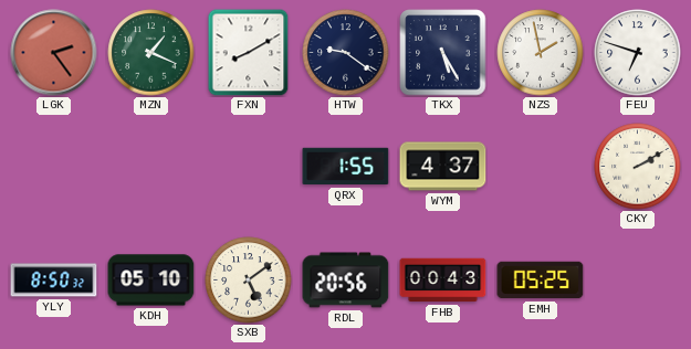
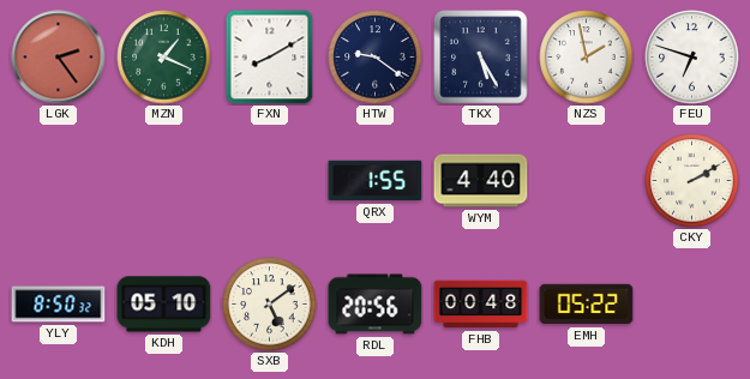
WYM: 4:37 -> 4:40
FHB: 00:43 -> 00:48
EMH: 05:25 -> 05:22
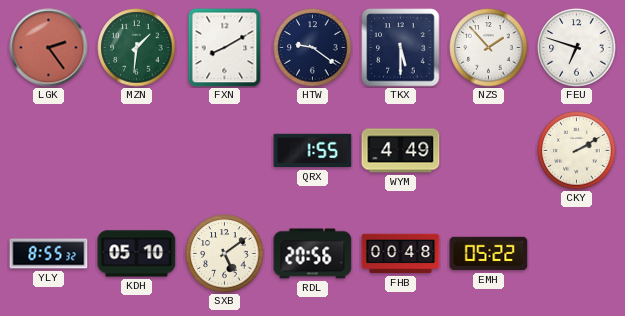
MZN: 1:19 -> 1:31
TKX: 5:25 -> 5:30
NZS: 1:58 -> 1:53
WYM: 4:40 -> 4:49
YLY: 8:50 -> 8:55
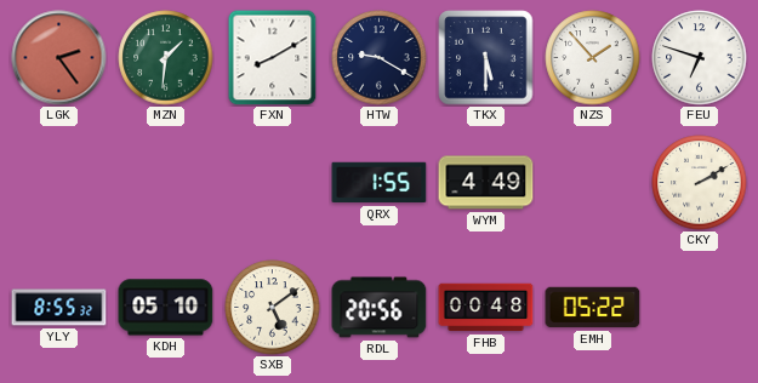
HTW: 9:21 -> 9:20
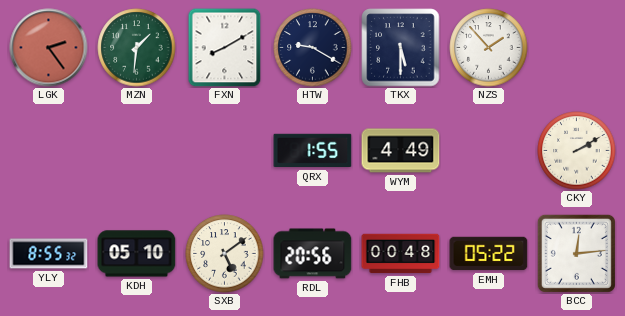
FEU: 6:48 -> none
BCC: none -> 12:14
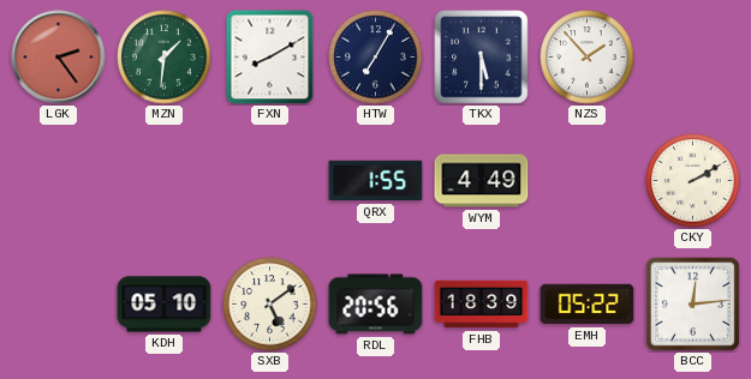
HTW: 9:20 -> 7:05
YLY: 8:55 -> none
FHB: 00:48 -> 18:39
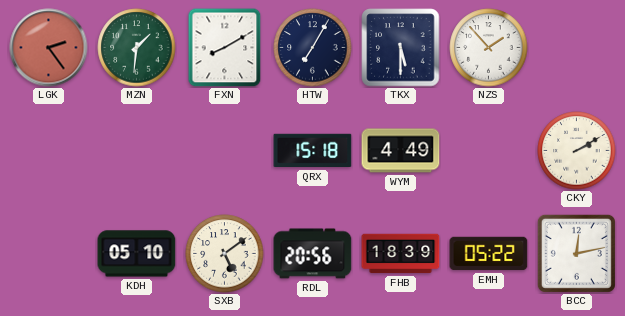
QRX: 1:55 -> 15:18
BCC: 12:14 -> 12:13
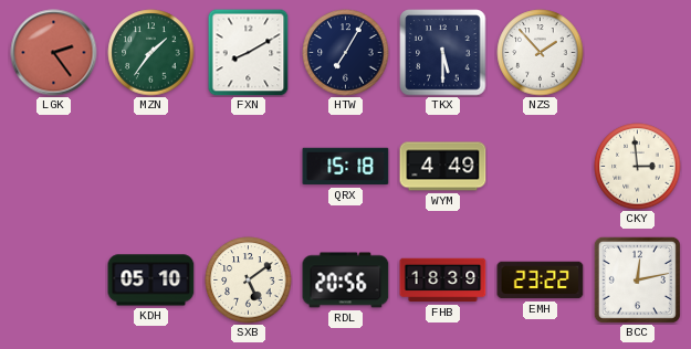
MZN: 1:31 -> 1:36
CKY: 2:10 -> 2:59
EMH: 05:22 -> 23:22
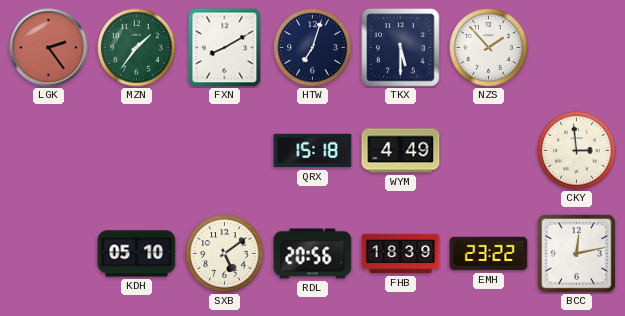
HTW: 7:05 -> 7:03
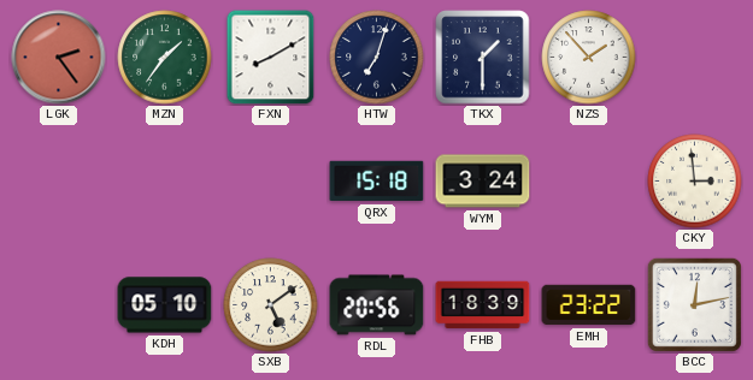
TKX: 5:30 -> 1:30
WYM: 4:49 -> 3:24
